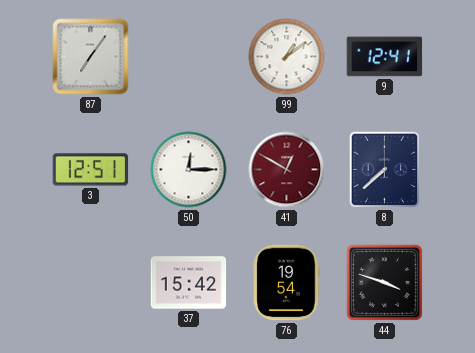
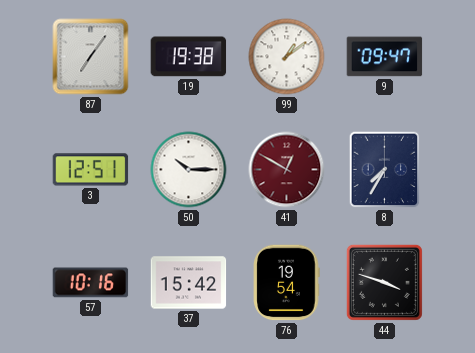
19: none -> 19:38
9: 12:41 -> 09:47
50: 12:15 -> 10:15
8: 7:38 -> 7:35
57: none -> 10:16
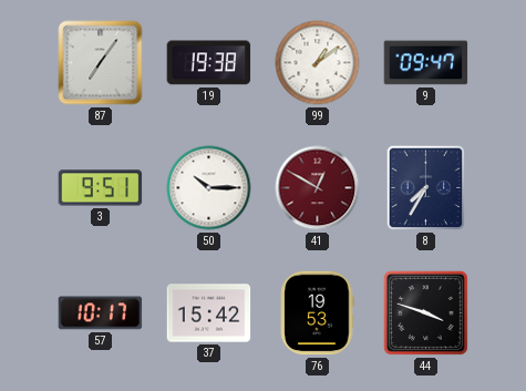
3: 12:51 -> 9:51
57: 10:16 -> 10:17
76: 19:54 -> 19:53
